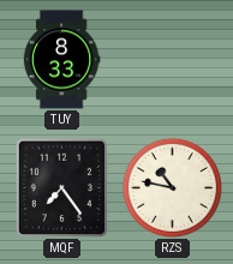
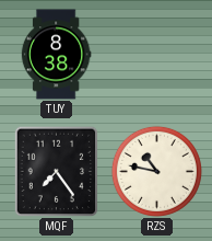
TUY: 8:33 -> 8:38
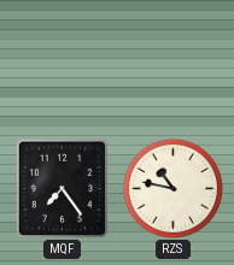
TUY: 8:38 -> none
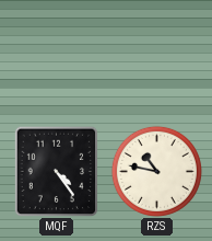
MQF: 7:24 -> 4:24
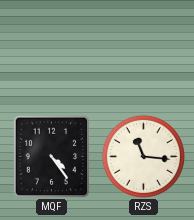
RZS: 10:47 -> 11:16
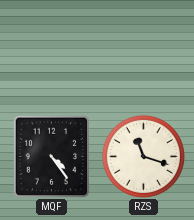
RZS: 11:16 -> 11:18
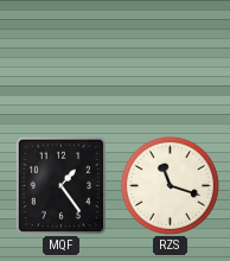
MQF: 4:24 -> 1:24
